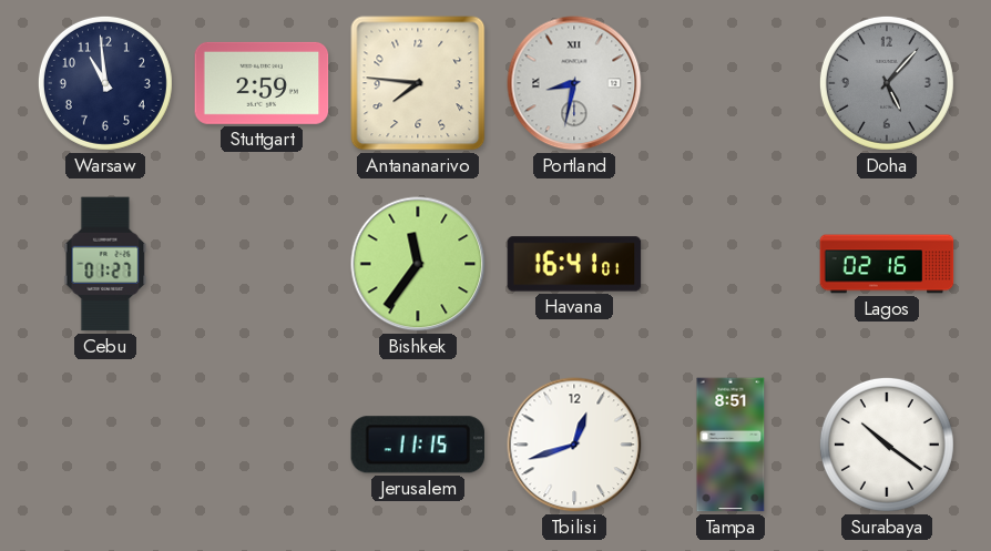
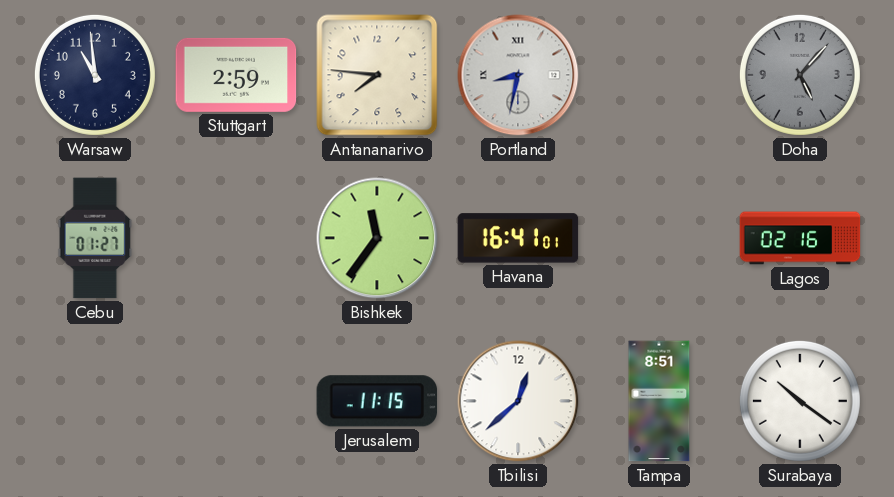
Tbilisi: 12:42 -> 12:38
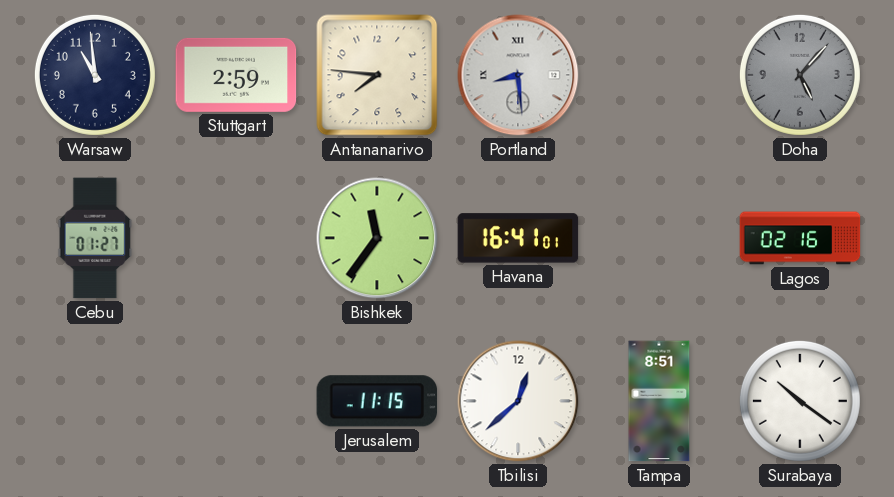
Portland: 8:32 -> 8:29
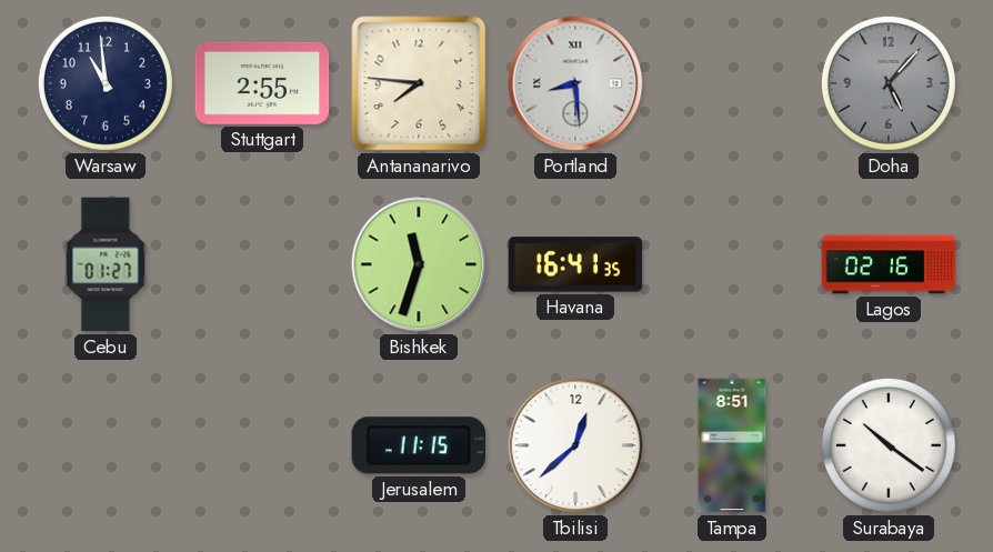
Stuttgart: 2:59 -> 2:55
Bishkek: 11:36 -> 11:33
Havana: 16:41:01 -> 16:41:35
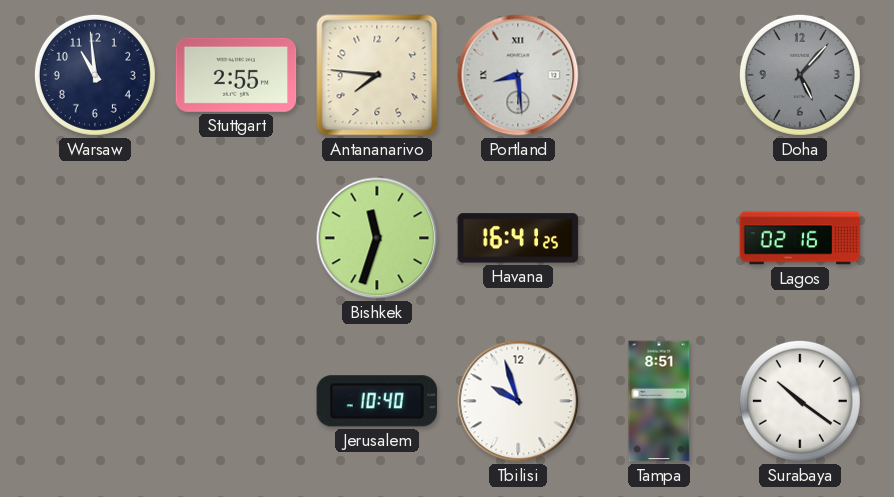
Cebu: 01:27 -> none
Havana: 16:41:35 -> 16:41:25
Jerusalem: 11:15 -> 10:40
Tbilisi: 12:38 -> 9:57
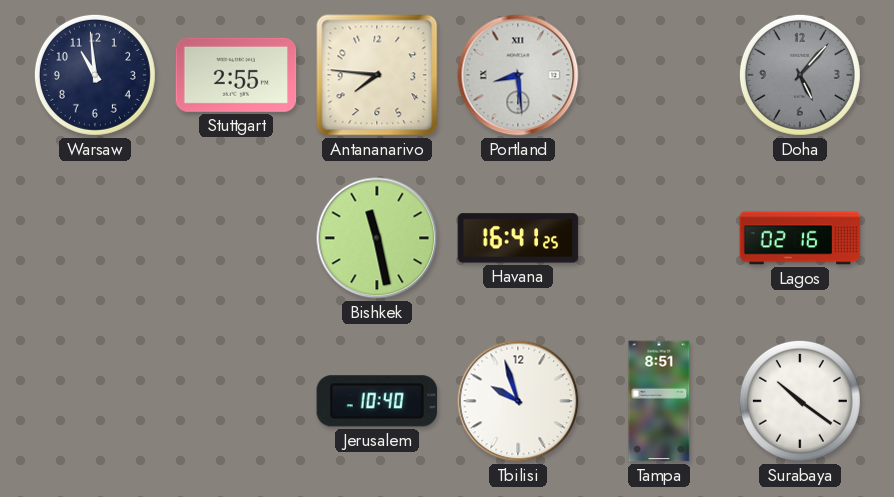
Bishkek: 11:33 -> 11:28
